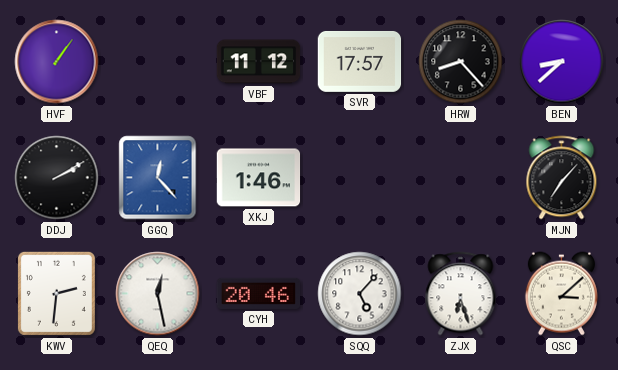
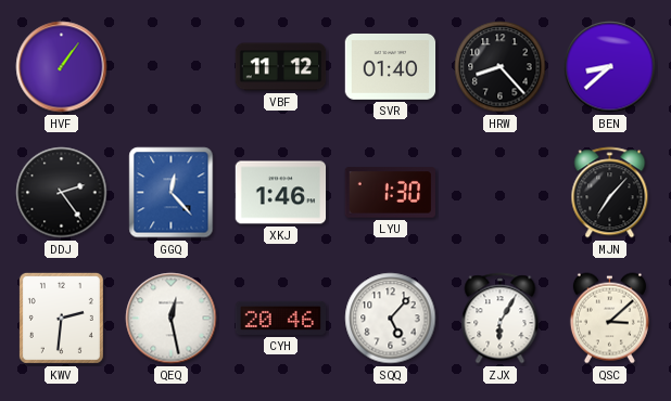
SVR: 17:57 -> 01:40
DDJ: 2:10 -> 2:24
LYU: none -> 1:30
ZJX: 6:27 -> 6:05
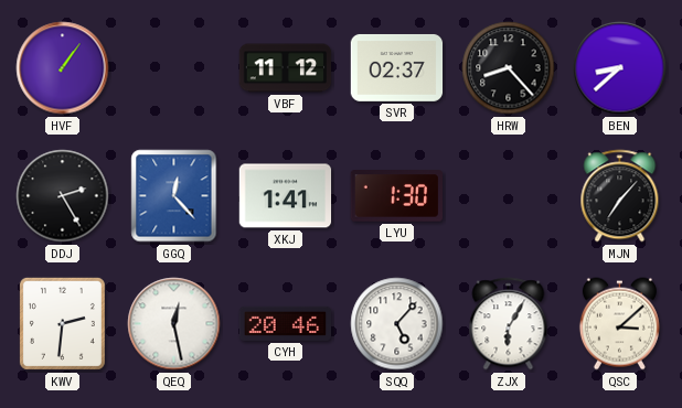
SVR: 01:40 -> 02:37
DDJ: 2:24 -> 2:25
XKJ: 1:46 -> 1:41
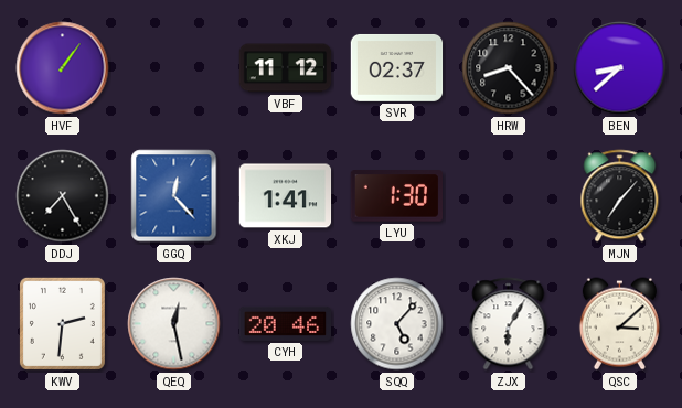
DDJ: 2:25 -> 7:25
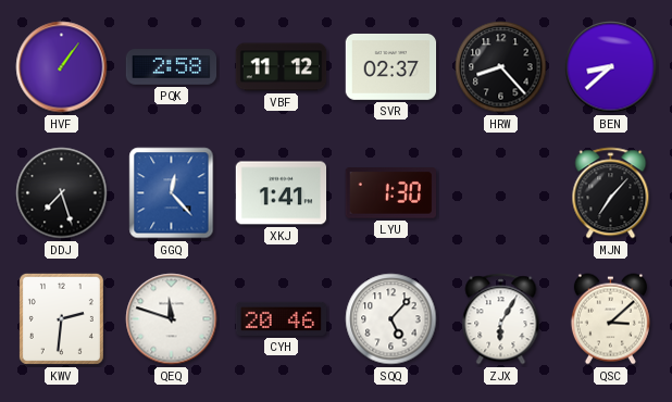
PQK: none -> 2:58
DDJ: 7:25 -> 7:27
QEQ: 12:28 -> 11:48
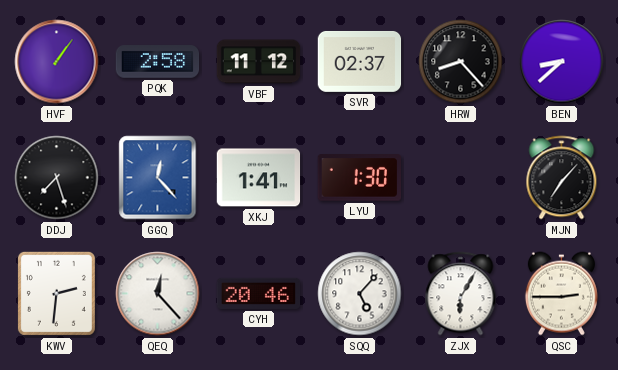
QEQ: 11:48 -> 12:23
QSC: 3:08 -> 2:45
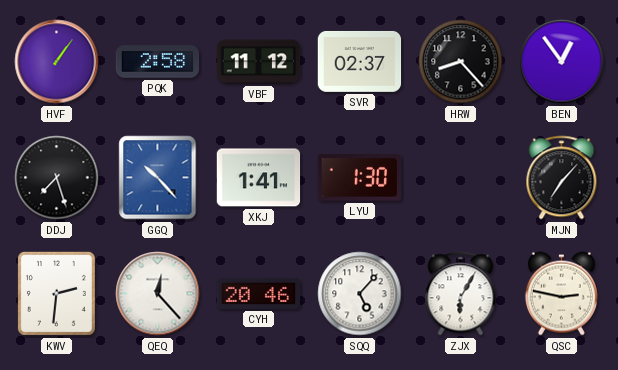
BEN: 8:38 -> 12:54
GGQ: 12:23 -> 10:23
QSC: 2:45 -> 2:47
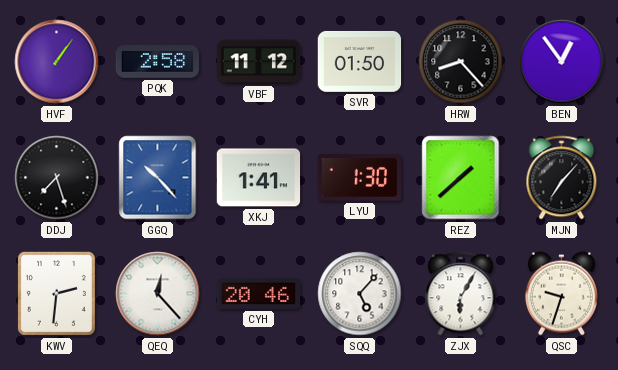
SVR: 02:37 -> 01:50
REZ: none -> 1:38
QSC: 2:47 -> 9:33
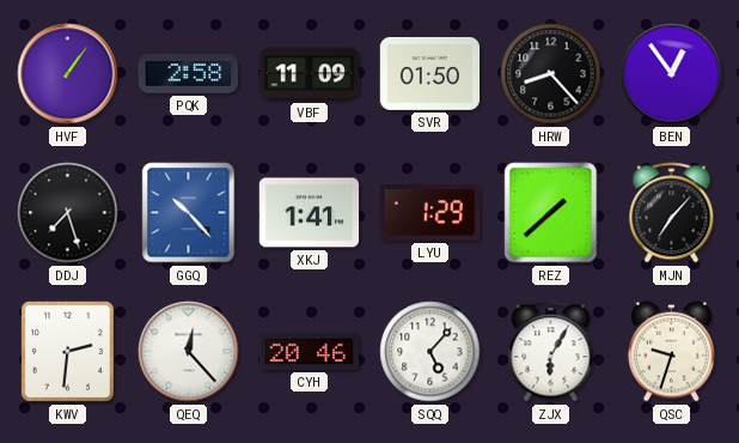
VBF: 11:12 -> 11:09
LYU: 1:30 -> 1:29
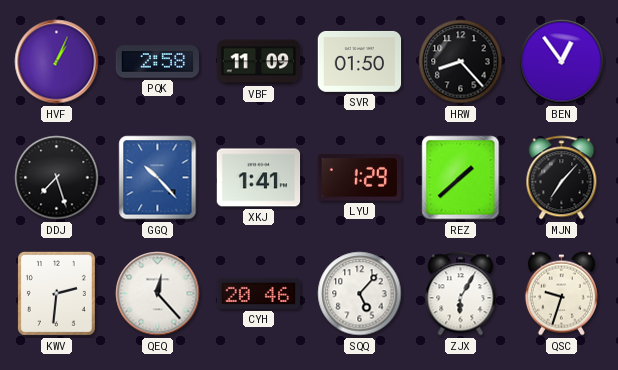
HVF: 1:06 -> 1:04
